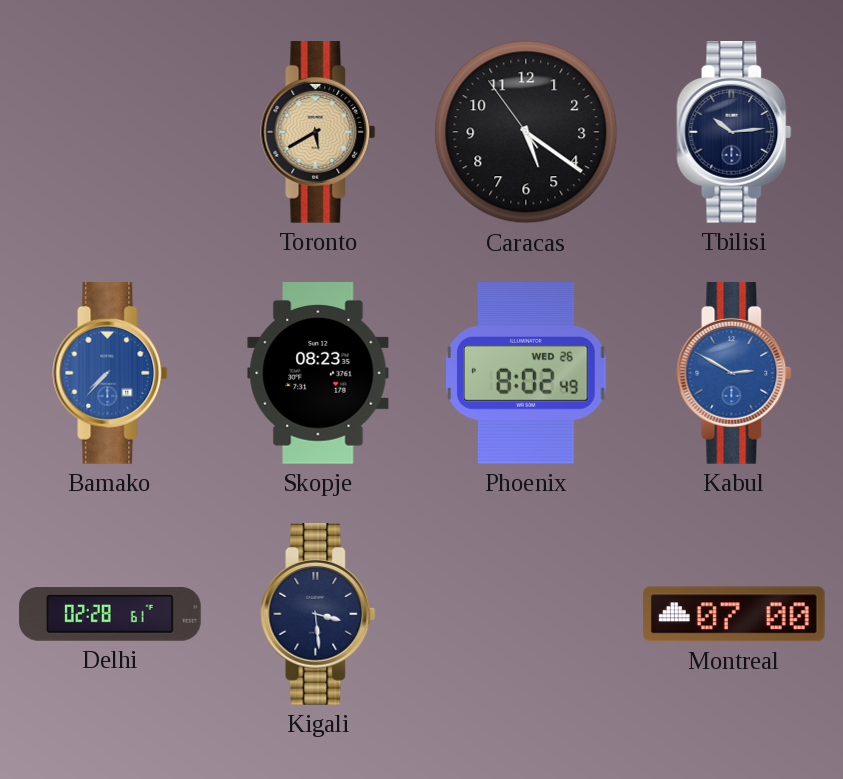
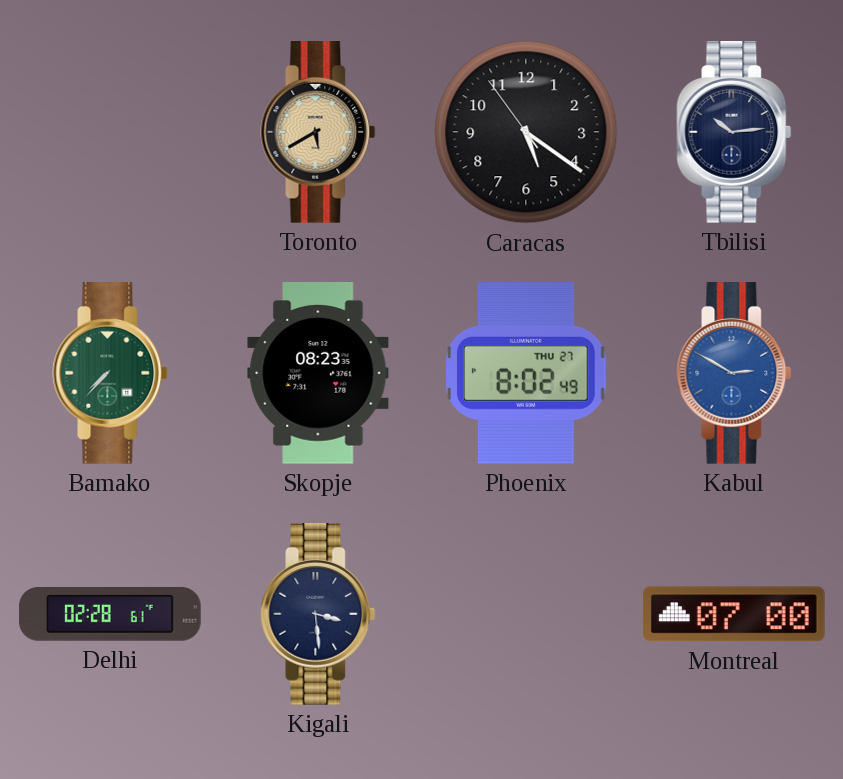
Bamako dial: blue -> green
Phoenix date: WED 26 -> THU 27
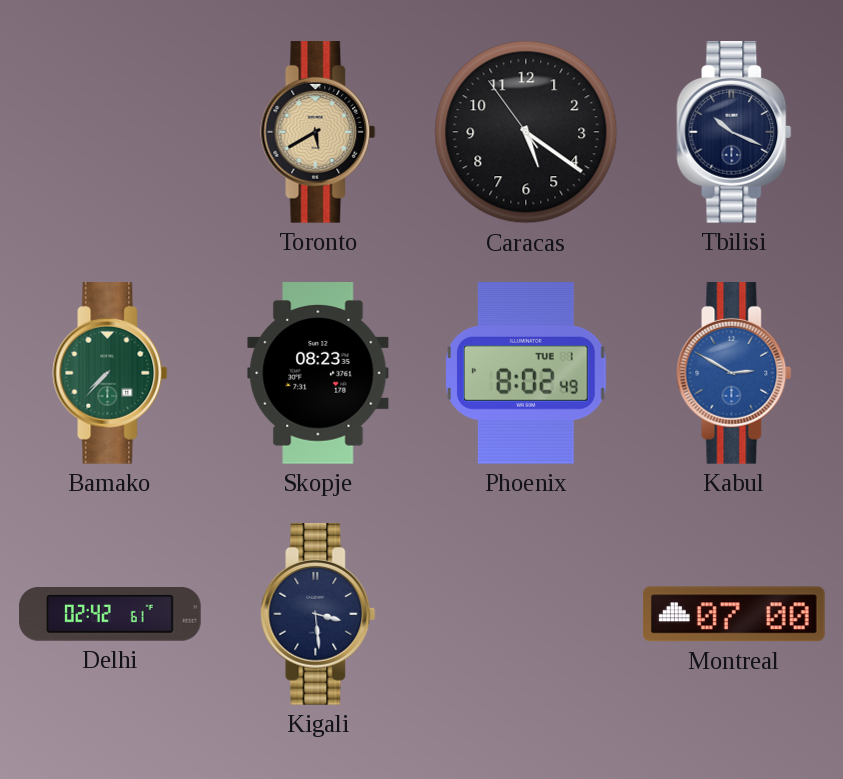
Tbilisi: 10:14 -> 10:19
Phoenix date: THU 27 -> TUE 1
Delhi: 02:28 -> 02:42
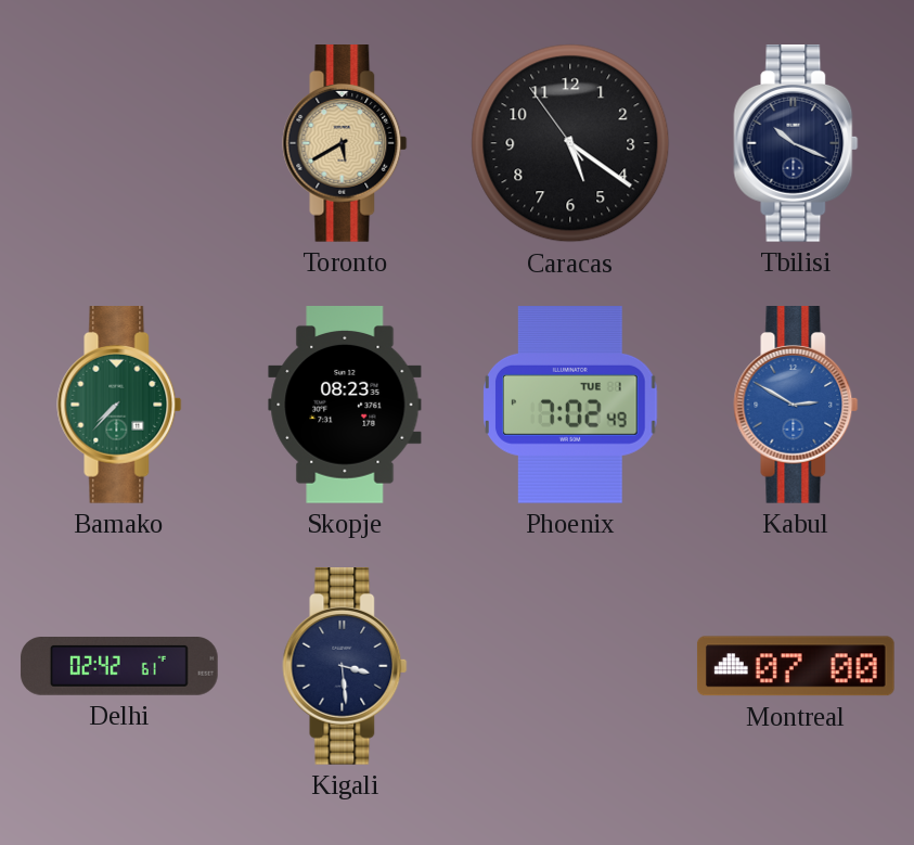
Phoenix: 8:02 -> 7:02
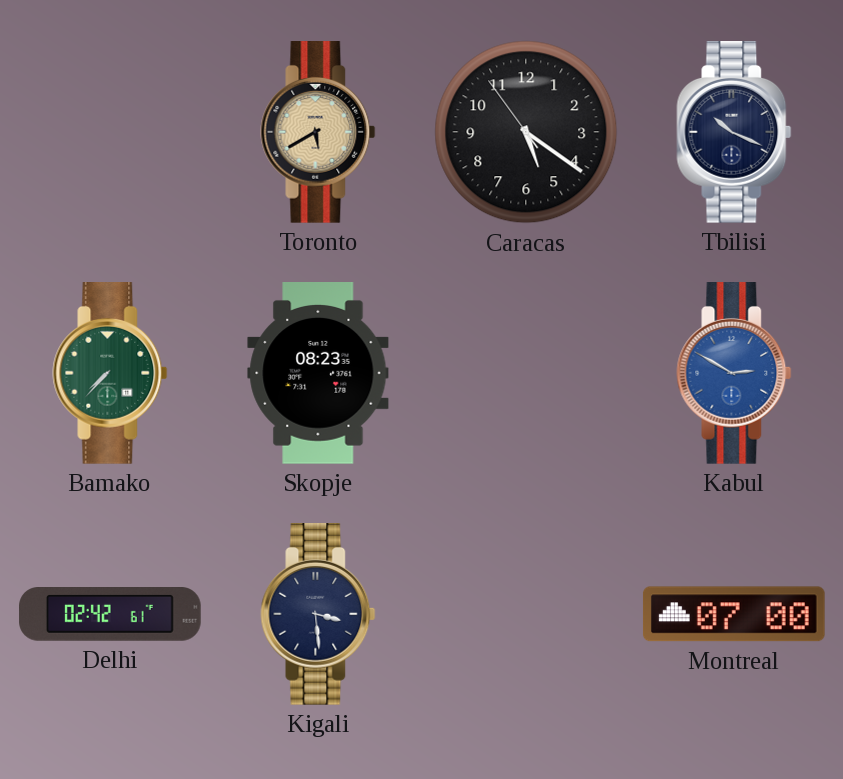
Phoenix: 7:02 -> none
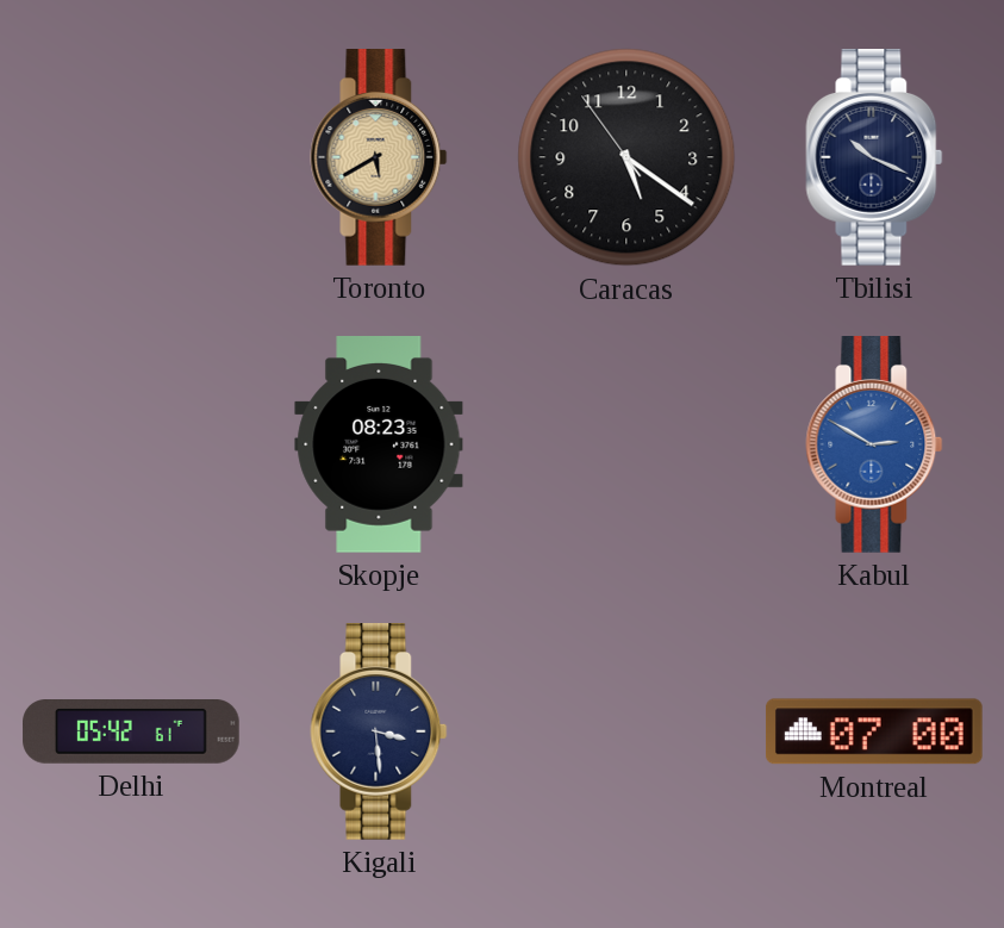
Bamako: 7:37 -> none
Delhi: 02:42 -> 05:42
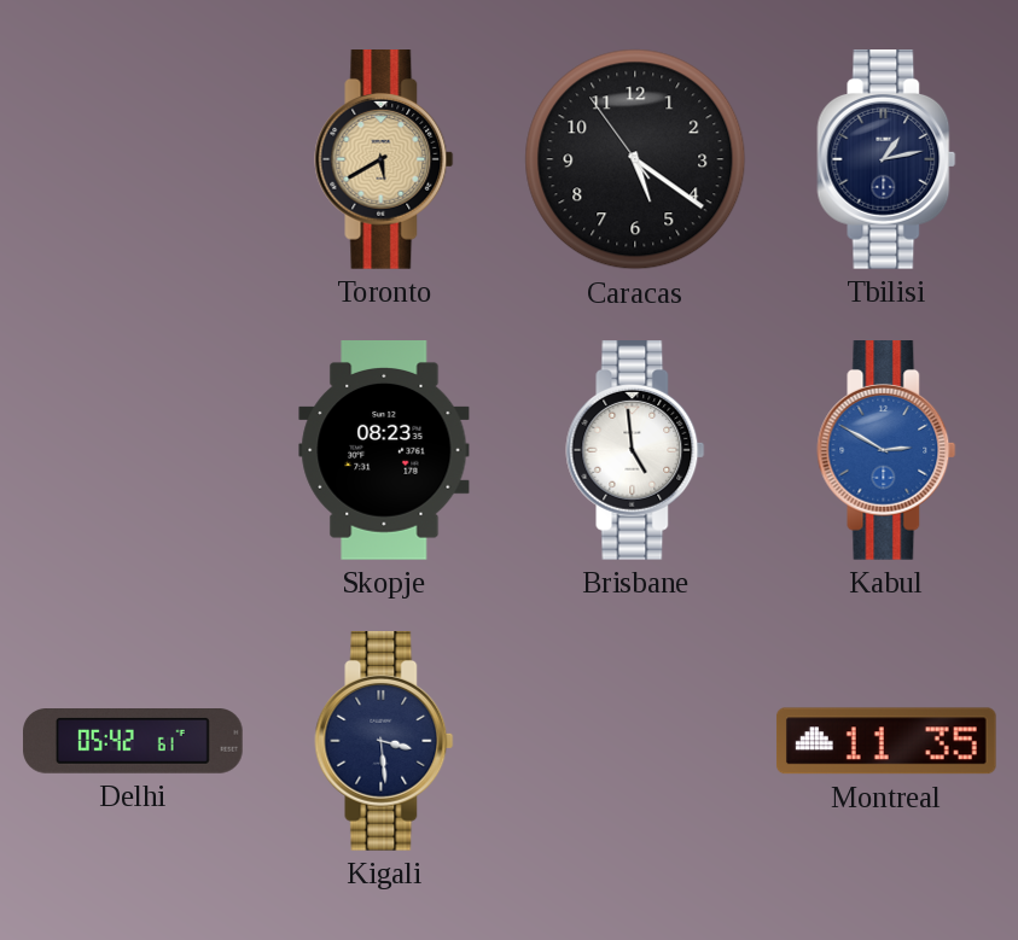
Tbilisi: 10:19 -> 1:13
Brisbane: none -> 4:59
Montreal: 07:00 -> 11:35
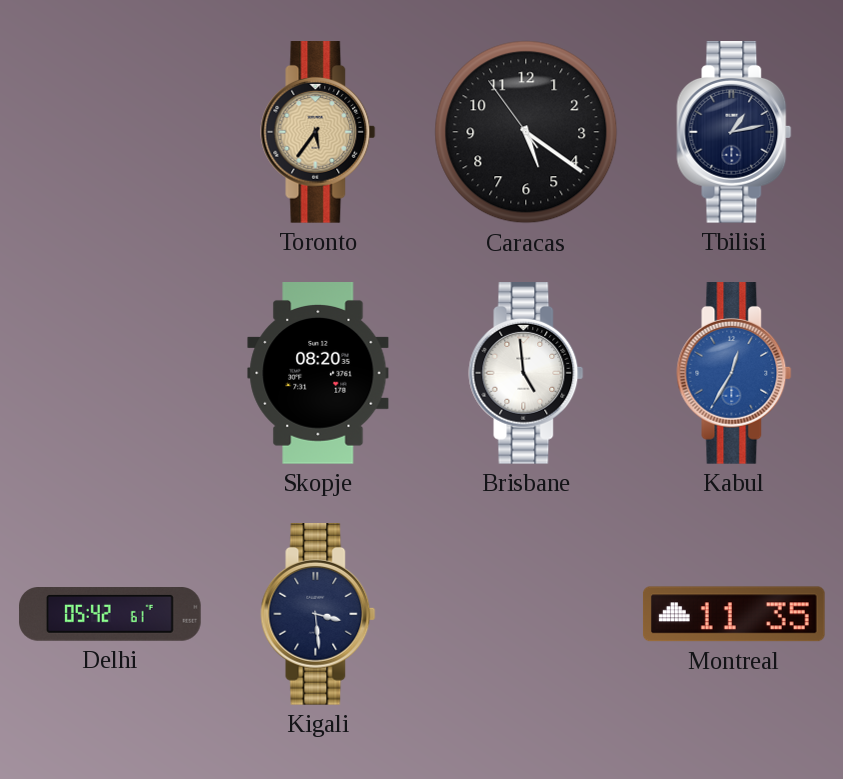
Toronto: 5:40 -> 5:36
Skopje: 08:23 -> 08:20
Kabul: 2:50 -> 12:35
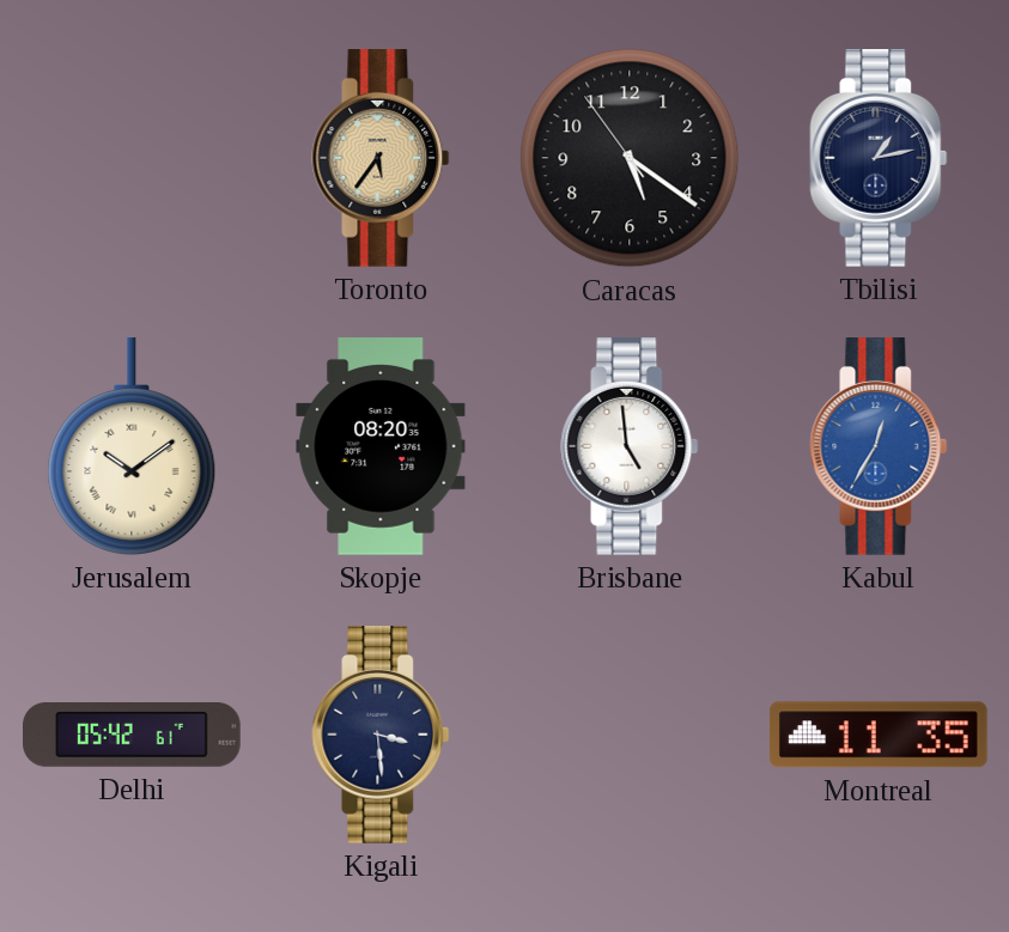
Jerusalem: none -> 10:09
